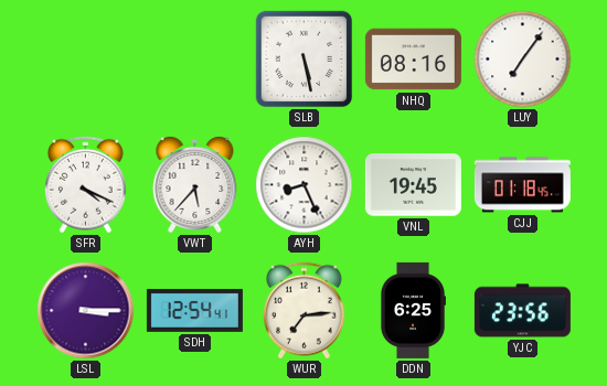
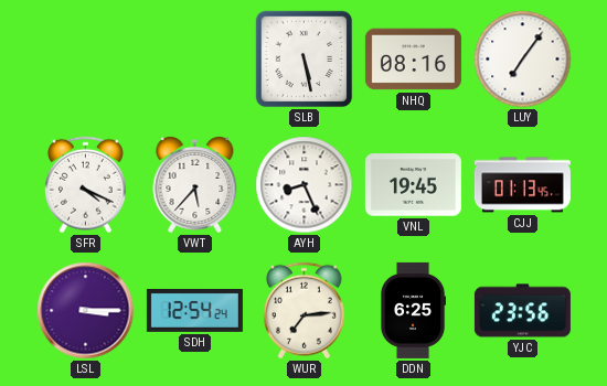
CJJ: 01:18 -> 01:13
SDH: 12:54:41 -> 12:54:24
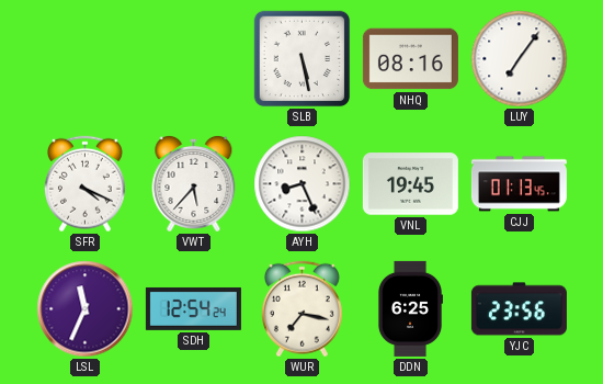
LSL: 3:15 -> 11:34
WUR: 7:14 -> 7:17
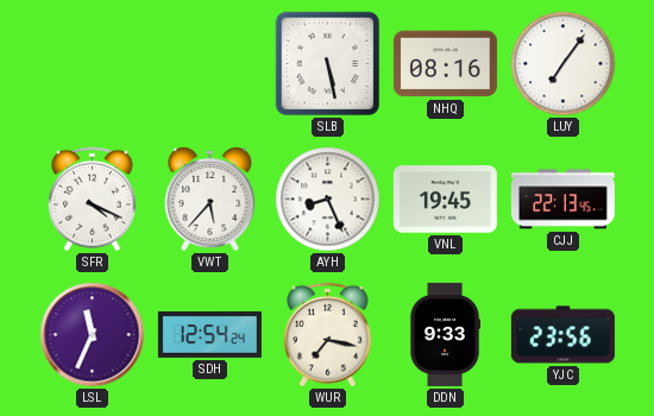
CJJ: 01:13 -> 22:13
DDN: 6:25 -> 9:33
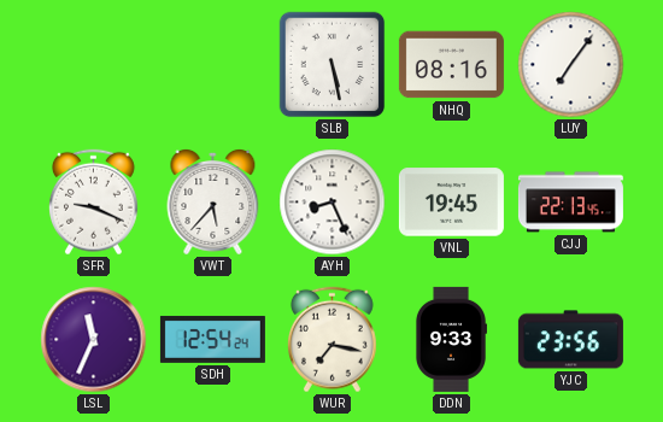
SFR: 4:19 -> 9:19
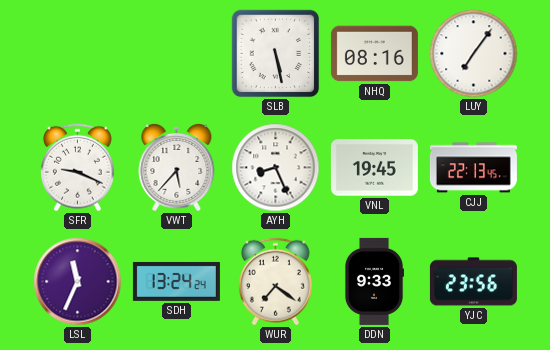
SDH: 12:54 -> 13:24
WUR: 7:17 -> 7:21
